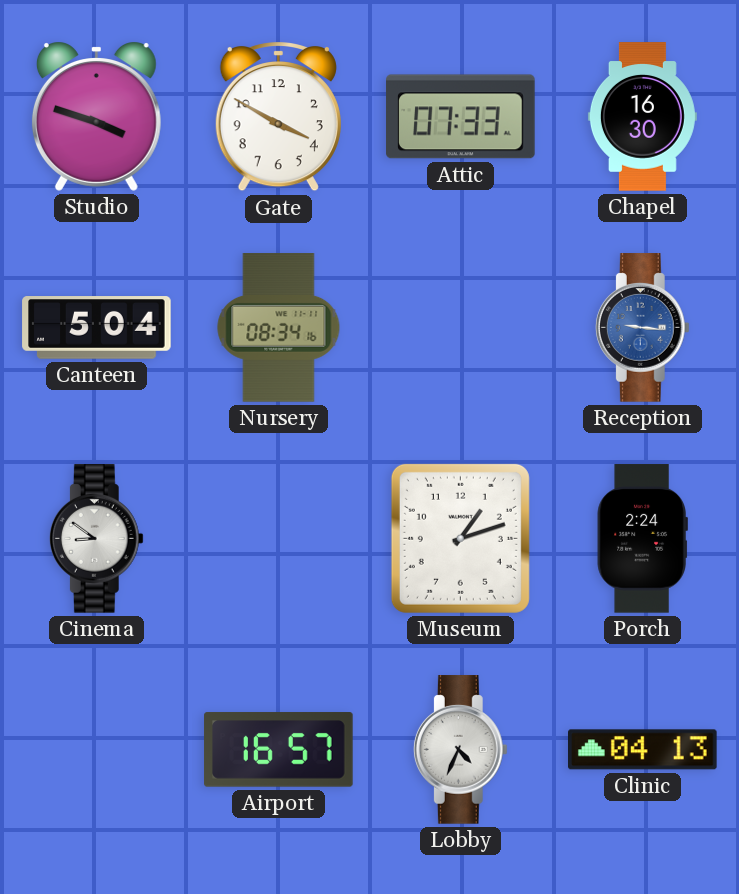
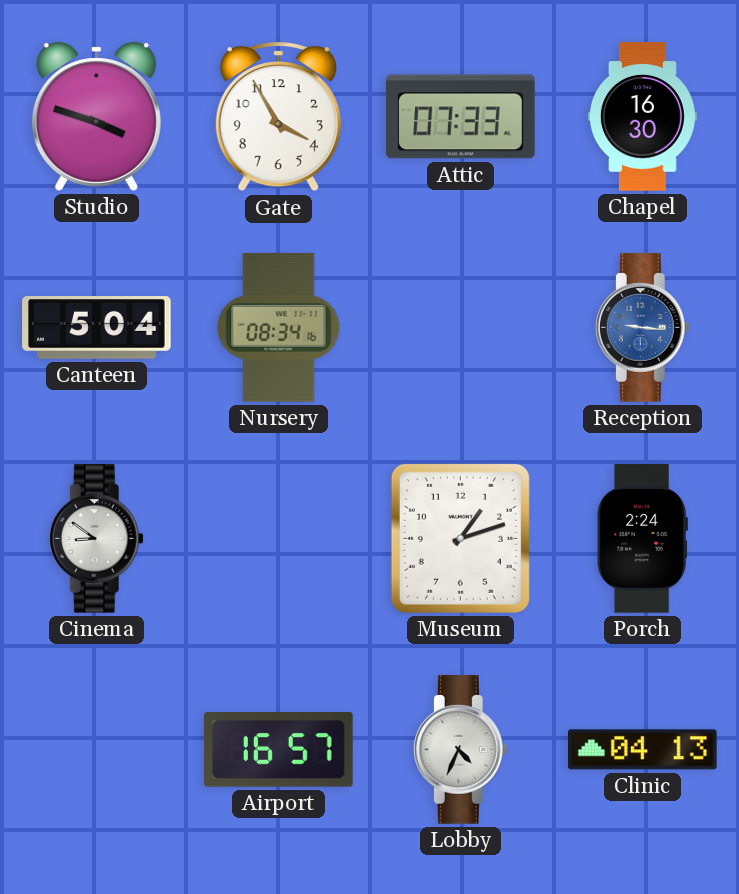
Gate: 3:50 -> 3:55
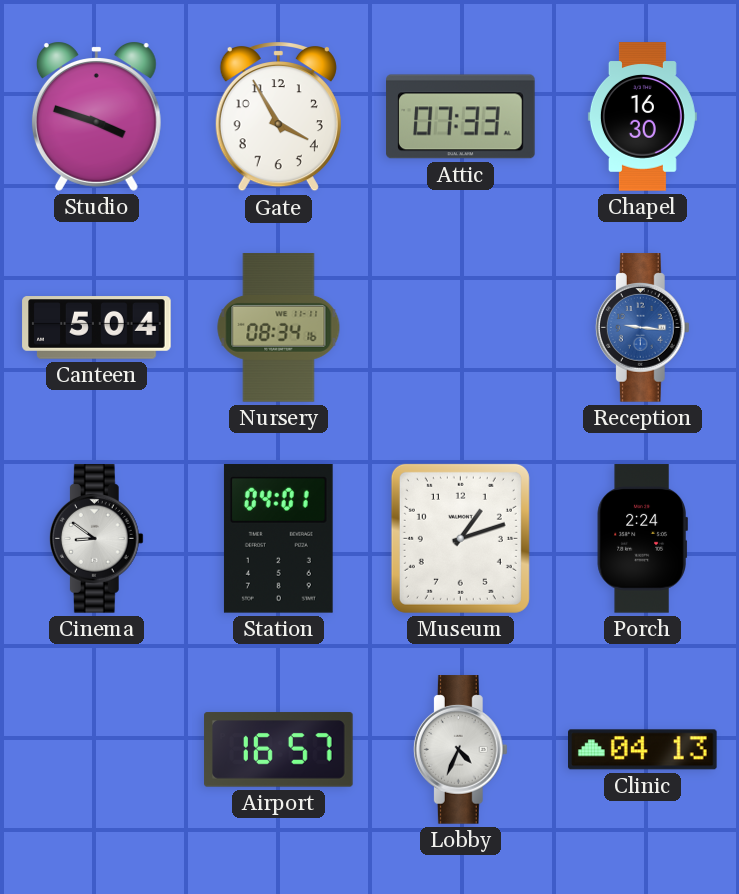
Station: none -> 04:01
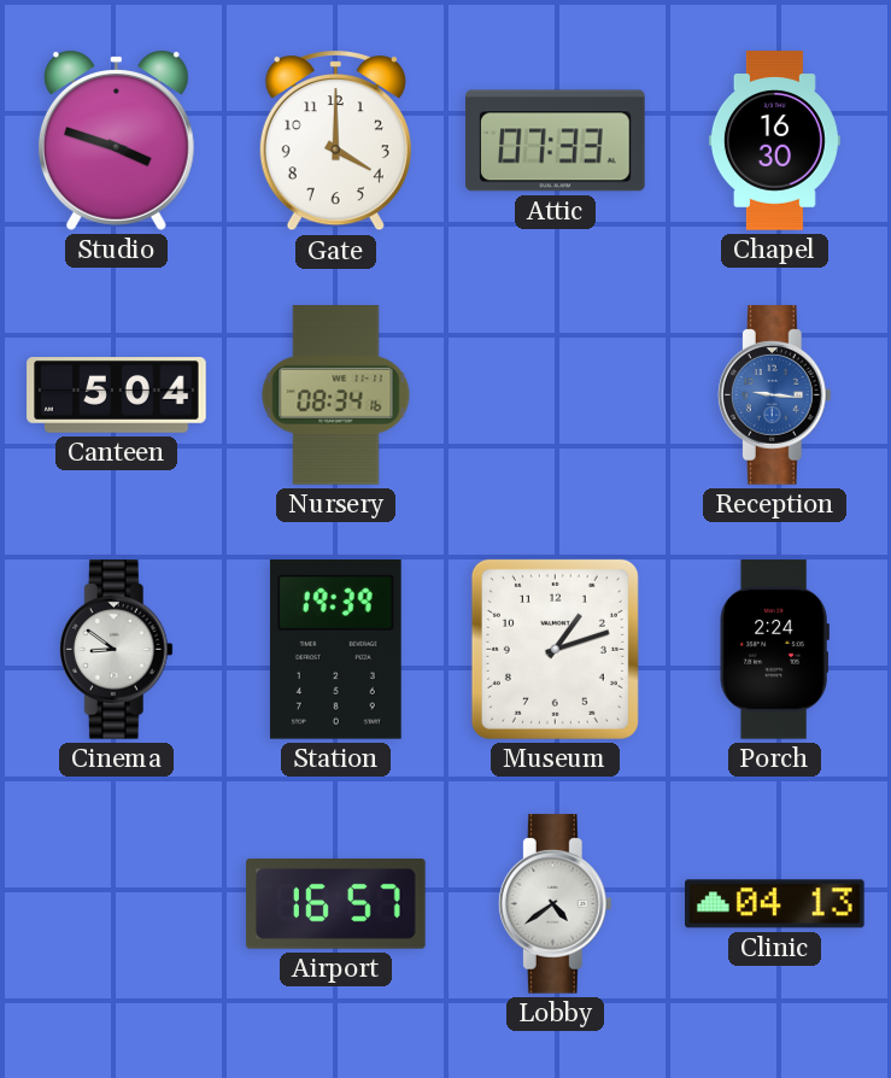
Gate: 3:55 -> 4:00
Station: 04:01 -> 19:39
Lobby: 4:34 -> 4:39
